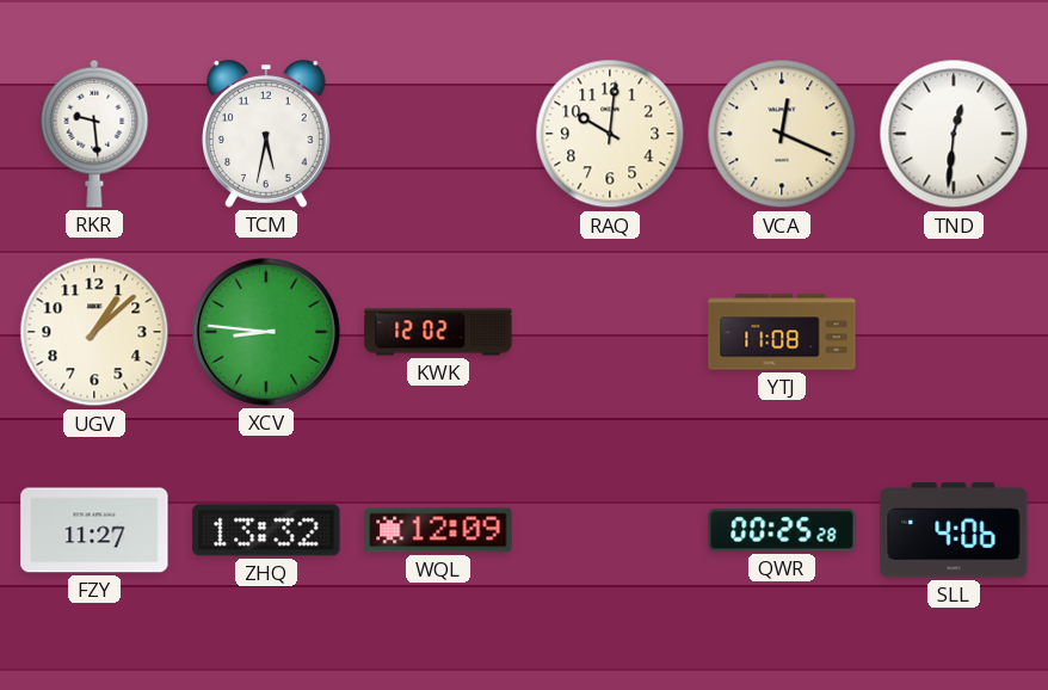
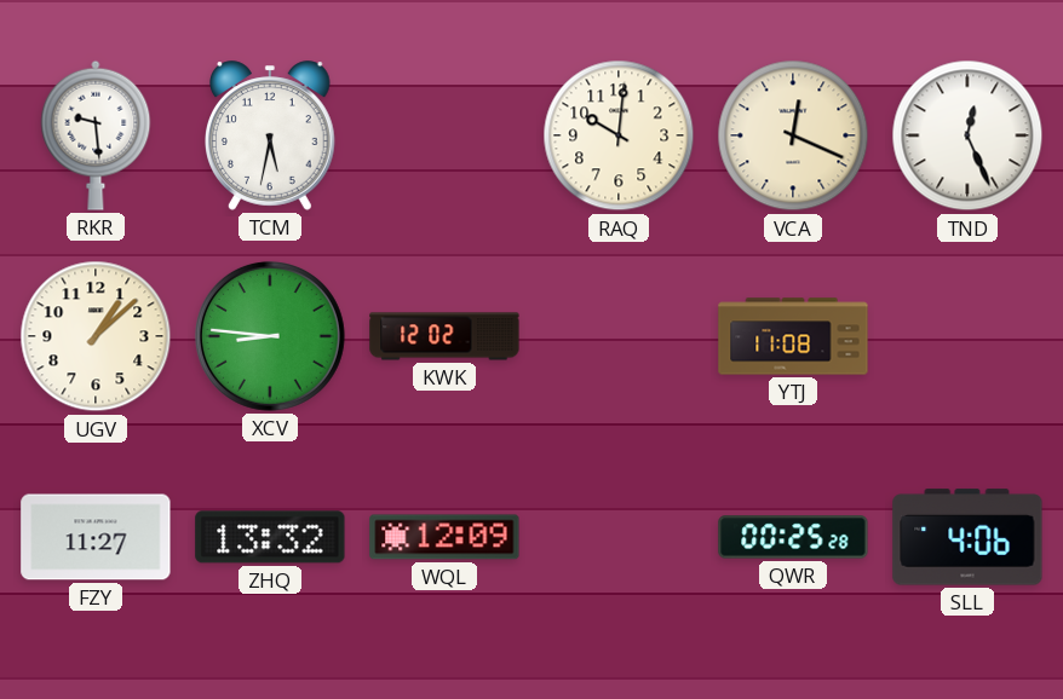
TND: 12:31 -> 12:26
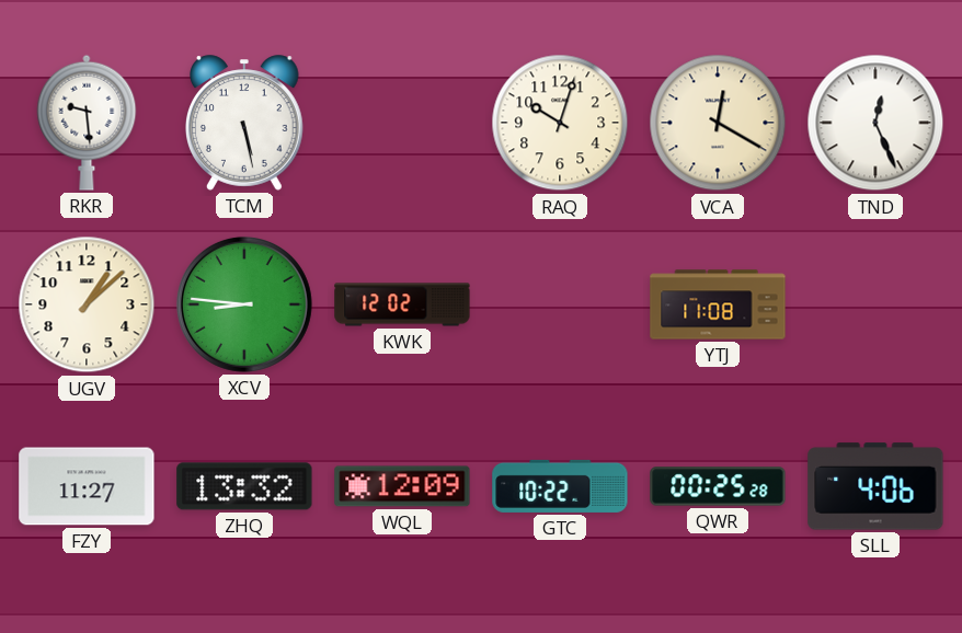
TCM: 5:32 -> 5:28
RAQ: 10:01 -> 10:03
VCA: 12:19 -> 12:20
GTC: none -> 10:22
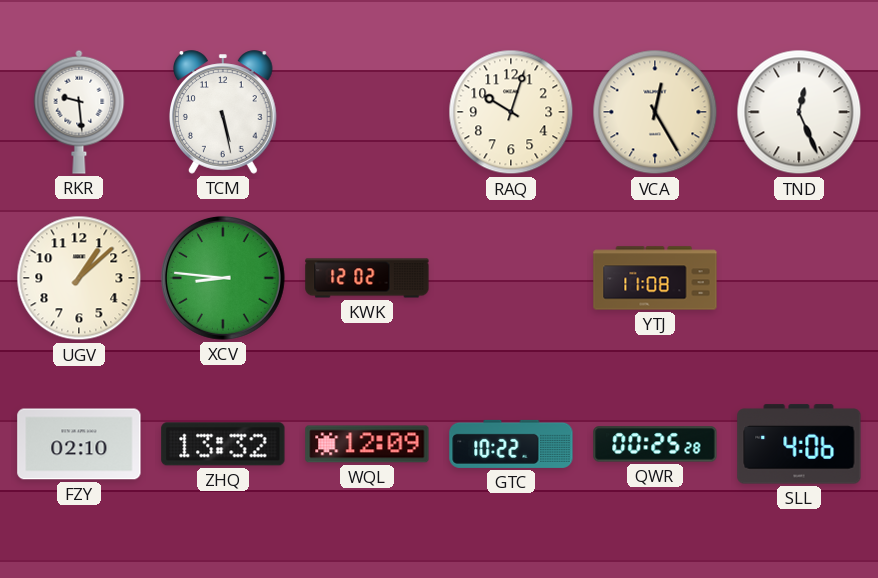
VCA: 12:20 -> 12:25
FZY: 11:27 -> 02:10
